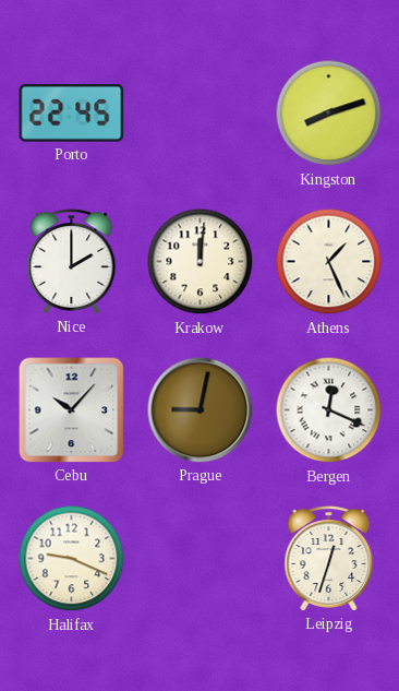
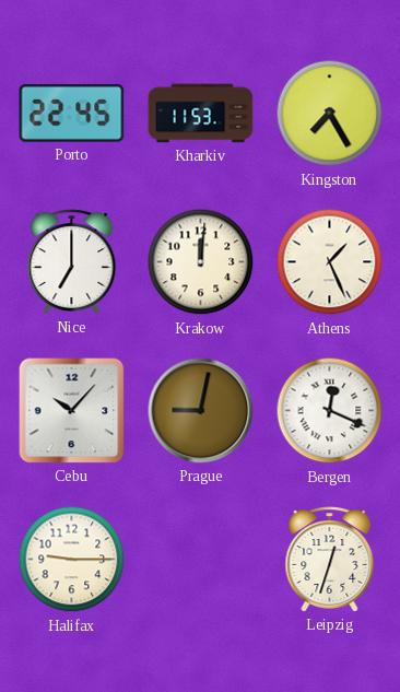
Kharkiv: none -> 11:53
Kingston: 8:12 -> 7:25
Nice: 2:00 -> 7:00
Halifax: 9:19 -> 9:15
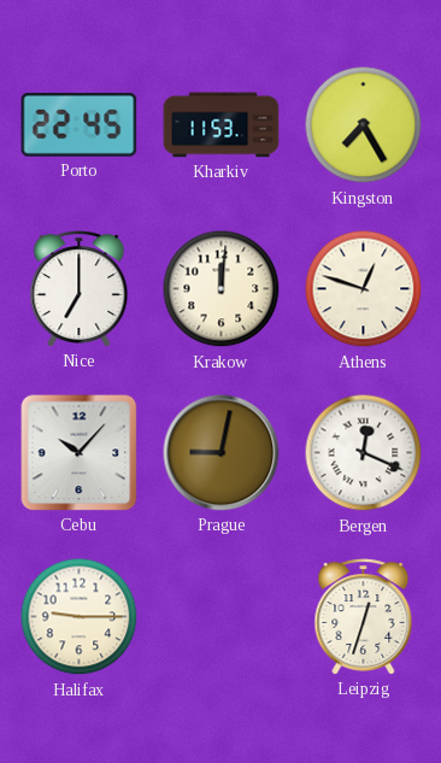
Athens: 1:26 -> 12:48
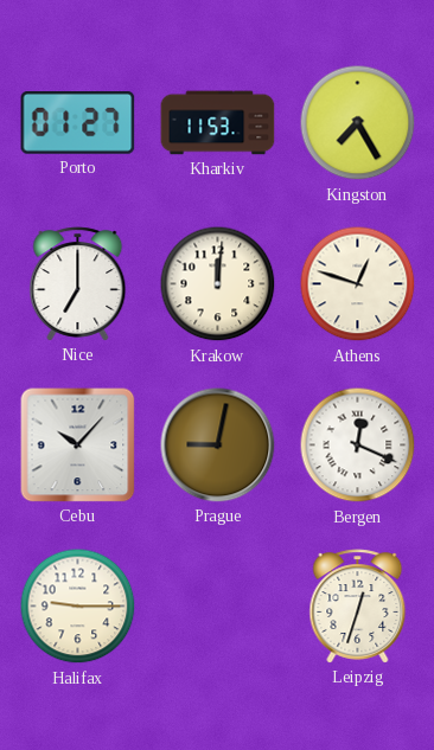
Porto: 22:45 -> 01:27
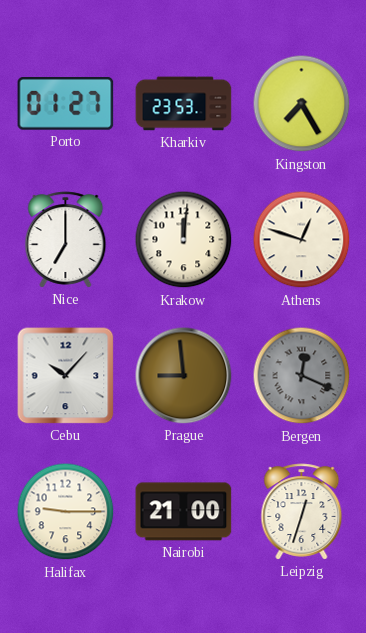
Kharkiv: 11:53 -> 23:53
Prague: 9:02 -> 8:59
Bergen dial: white -> grey
Nairobi: none -> 21:00
